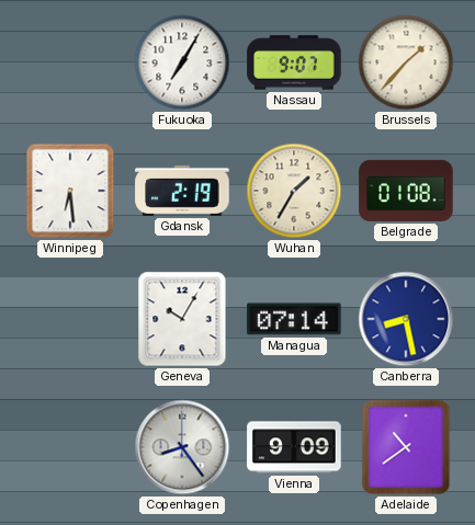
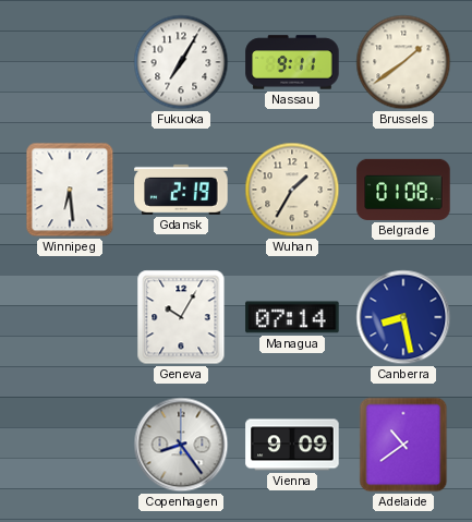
Nassau: 9:07 -> 9:11
Brussels: 1:37 -> 1:39
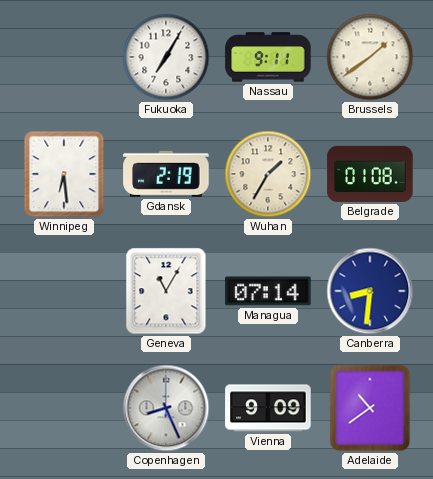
Geneva: 10:05 -> 11:05
Canberra: 8:28 -> 8:31
Copenhagen: 8:24 -> 8:26
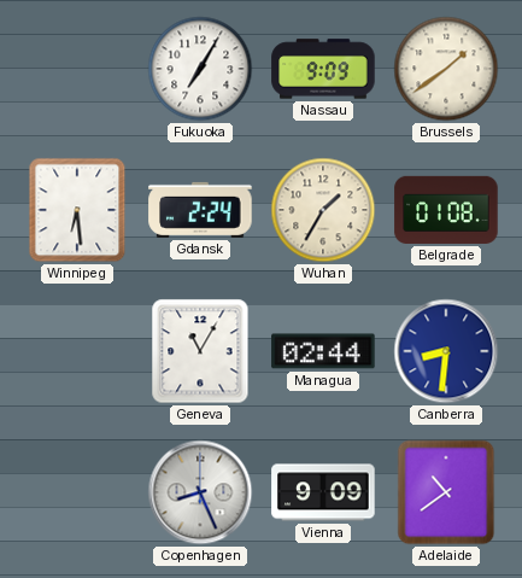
Nassau: 9:11 -> 9:09
Gdansk: 2:19 -> 2:24
Managua: 07:14 -> 02:44
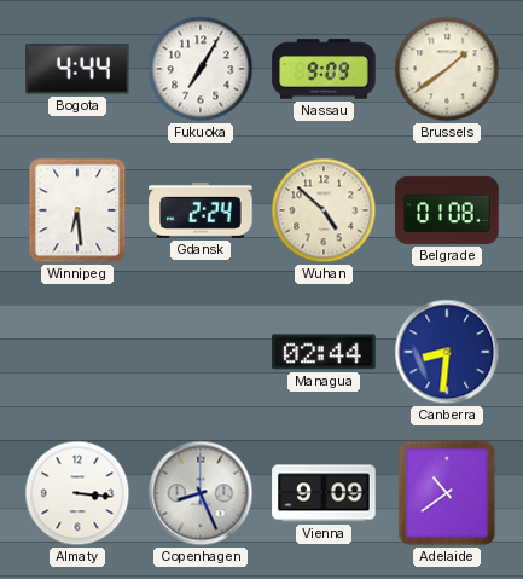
Bogota: none -> 4:44
Wuhan: 1:35 -> 4:52
Geneva: 11:05 -> none
Almaty: none -> 3:16
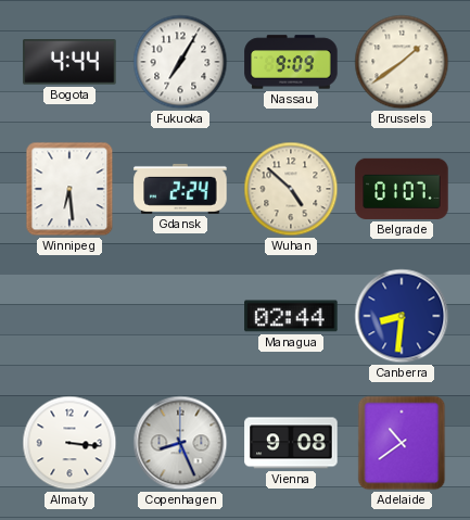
Belgrade: 01:08 -> 01:07
Vienna: 9:09 -> 9:08
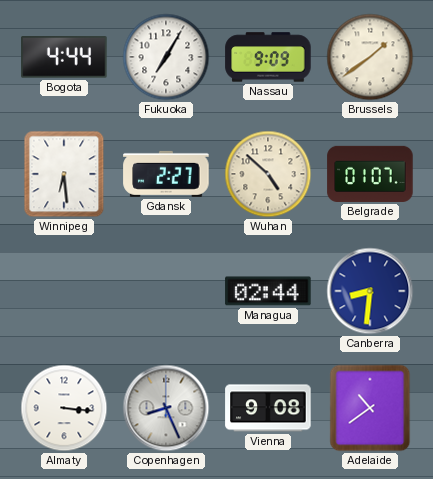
Gdansk: 2:24 -> 2:27
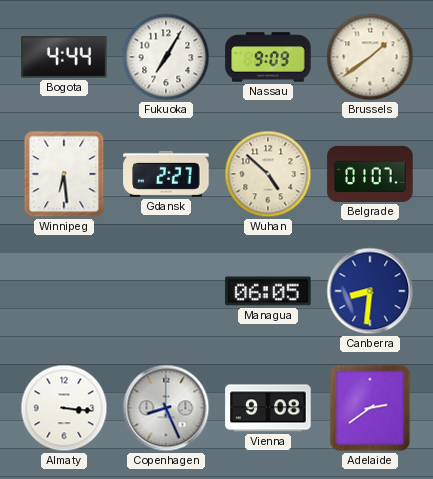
Managua: 02:44 -> 06:05
Adelaide: 10:39 -> 2:39
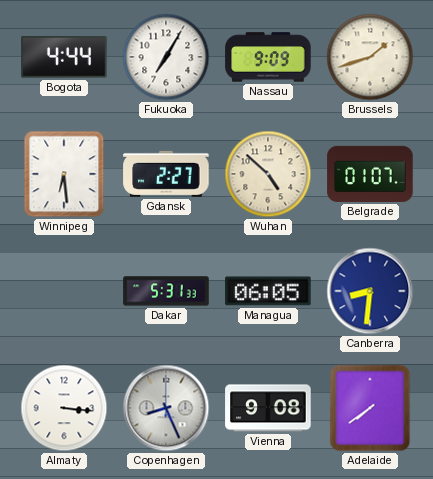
Brussels: 1:39 -> 1:42
Dakar: none -> 5:31
Adelaide: 2:39 -> 7:39
